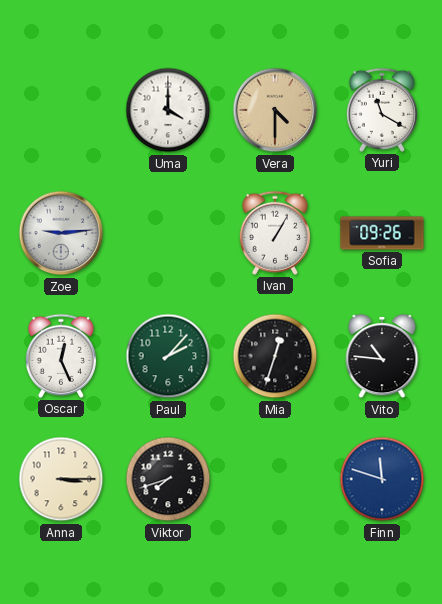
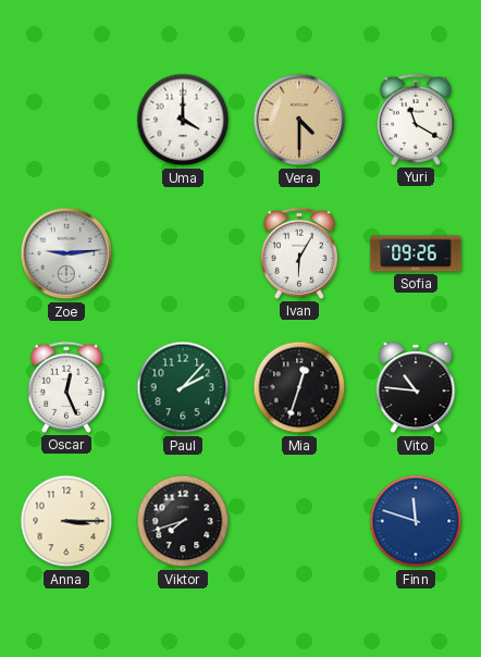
Ivan: 1:05 -> 6:05
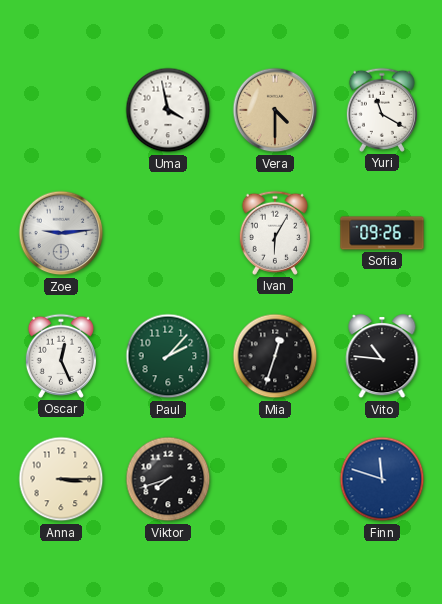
Uma: 4:00 -> 3:58
